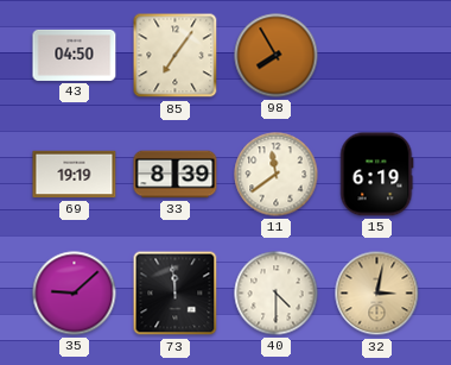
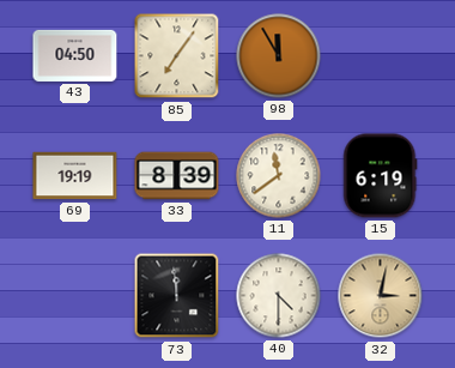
98: 7:55 -> 11:55
35: 9:08 -> none
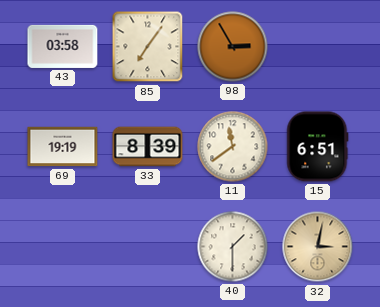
43: 04:50 -> 03:58
98: 11:55 -> 2:55
15: 6:19 -> 6:51
73: 11:59 -> none
40: 4:30 -> 1:30
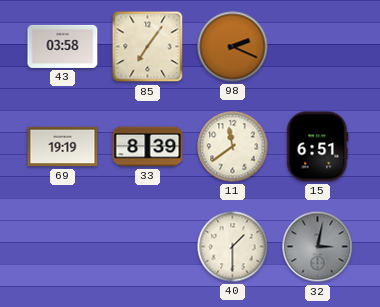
98: 2:55 -> 2:19
32 dial: champagne -> grey
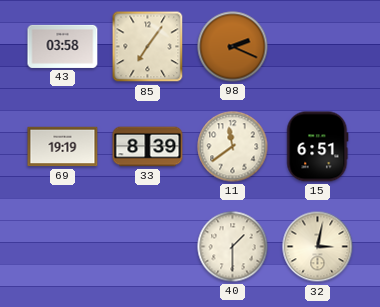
32 dial: grey -> cream
